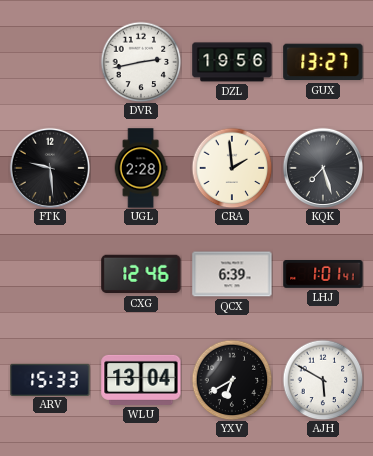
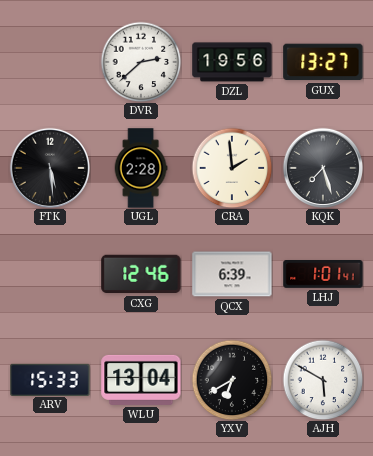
DVR: 2:43 -> 2:38
FTK: 9:29 -> 5:29
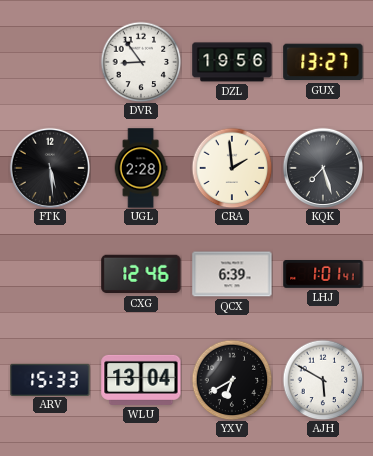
DVR: 2:38 -> 8:54
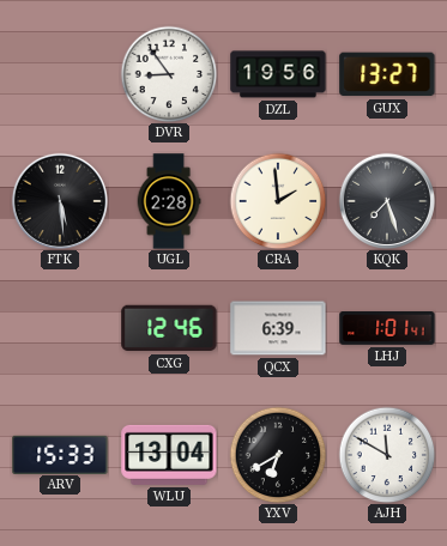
AJH: 5:50 -> 11:50
